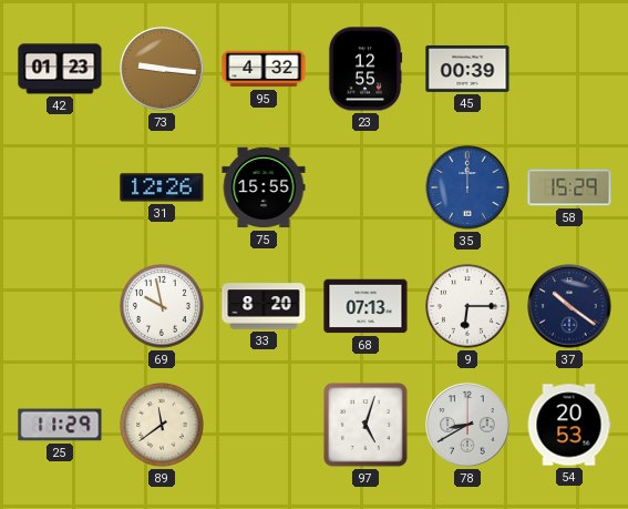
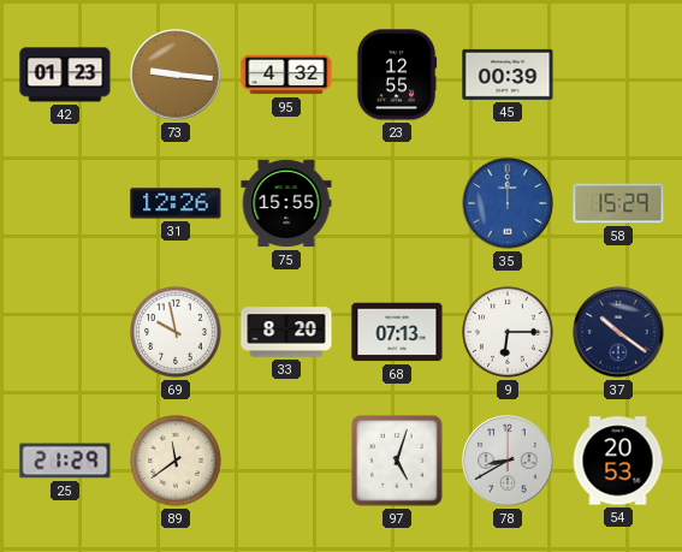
25: 11:29 -> 21:29
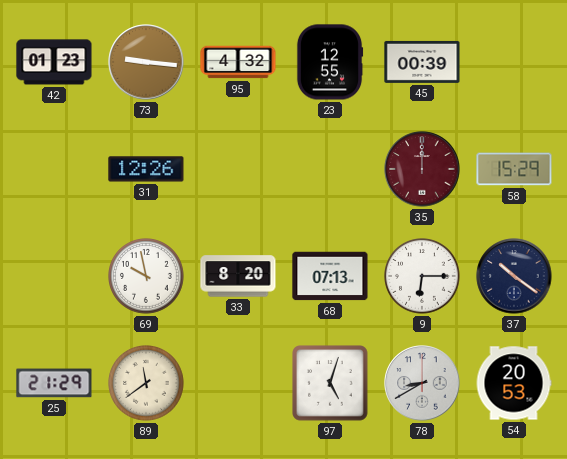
75: 15:55 -> none
35 dial: blue -> burgundy
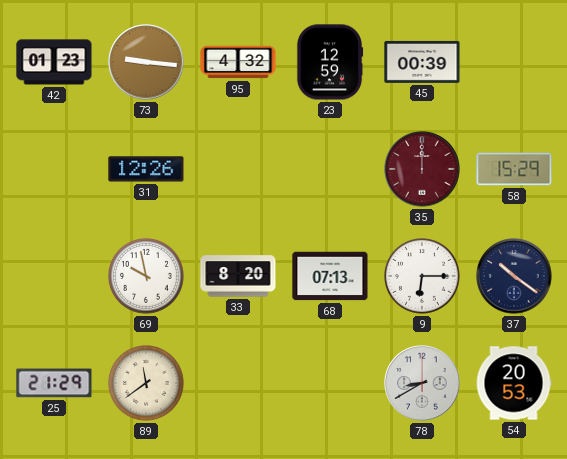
23: 12:55 -> 12:59
97: 5:03 -> none
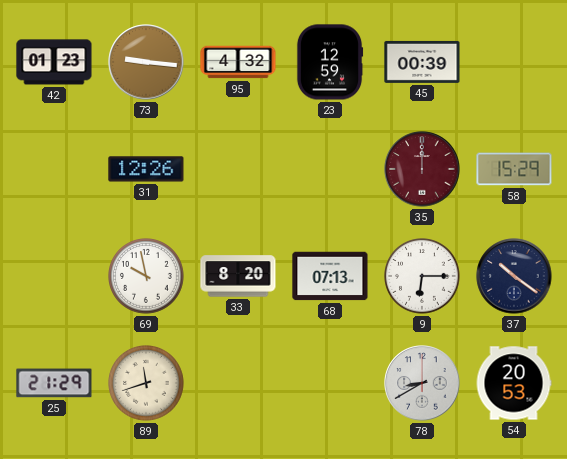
89: 11:39 -> 11:42
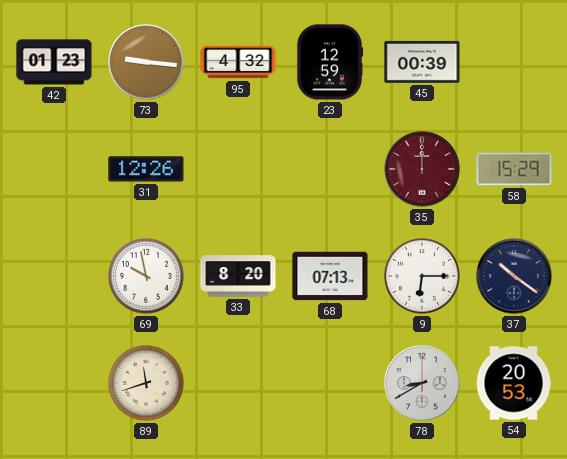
25: 21:29 -> none
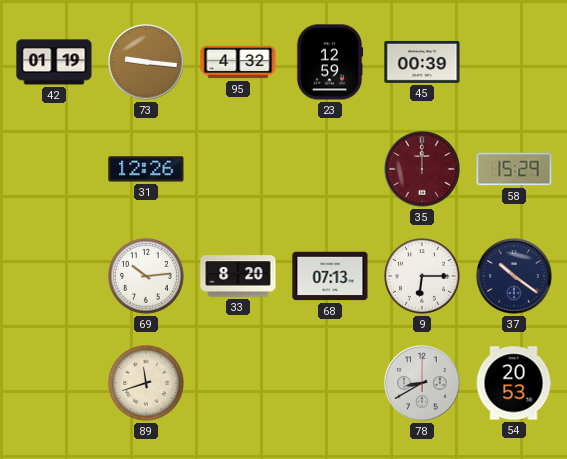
42: 01:23 -> 01:19
69: 9:58 -> 10:14
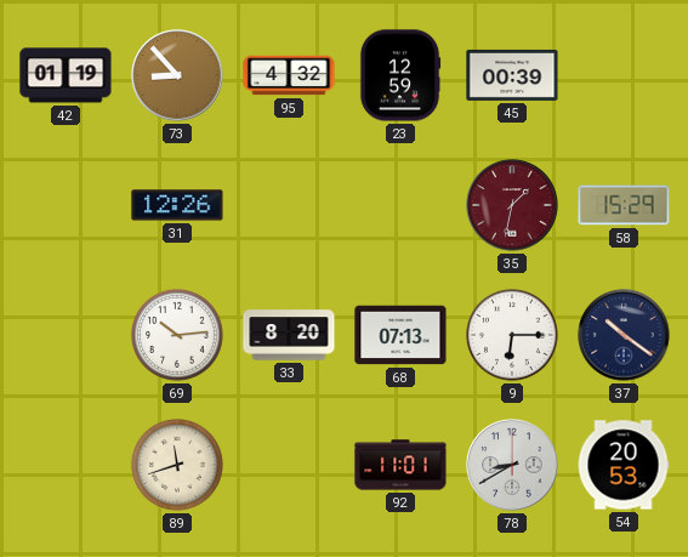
73: 9:16 -> 8:53
35: 12:00 -> 1:32
92: none -> 11:01
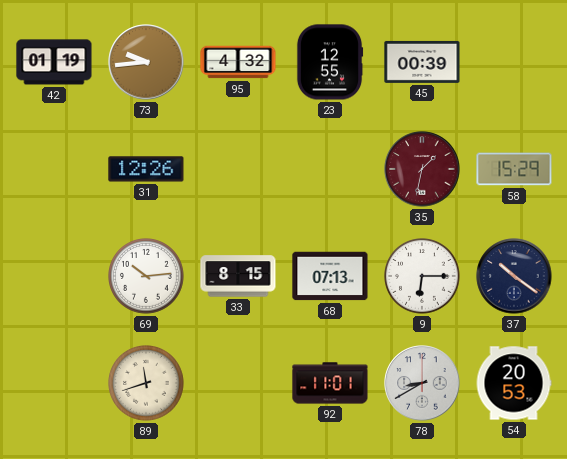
73: 8:53 -> 9:44
23: 12:59 -> 12:55
33: 8:20 -> 8:15
